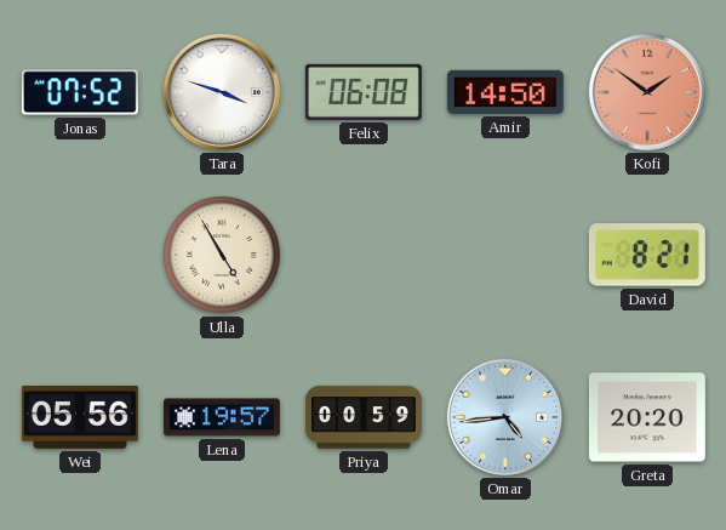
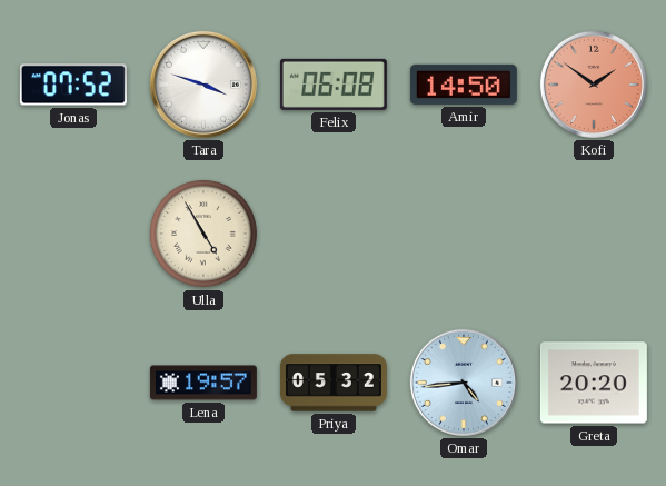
David: 8:21 -> none
Wei: 05:56 -> none
Priya: 00:59 -> 05:32
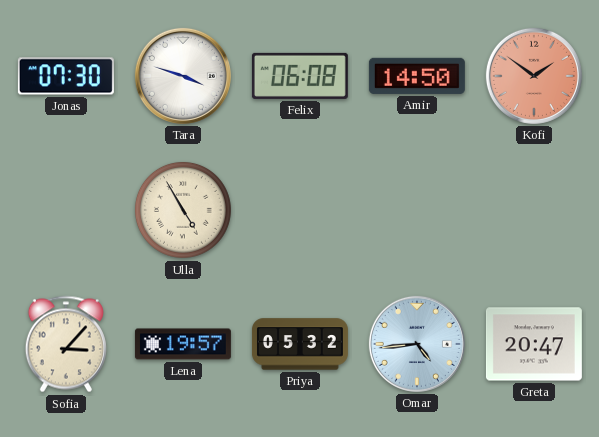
Jonas: 07:52 -> 07:30
Sofia: none -> 3:07
Greta: 20:20 -> 20:47
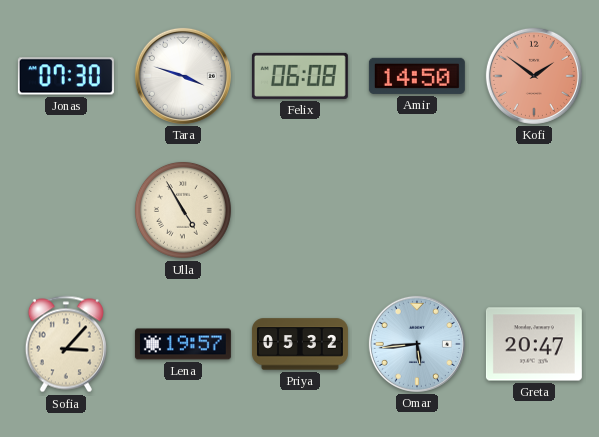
Omar: 4:44 -> 5:44
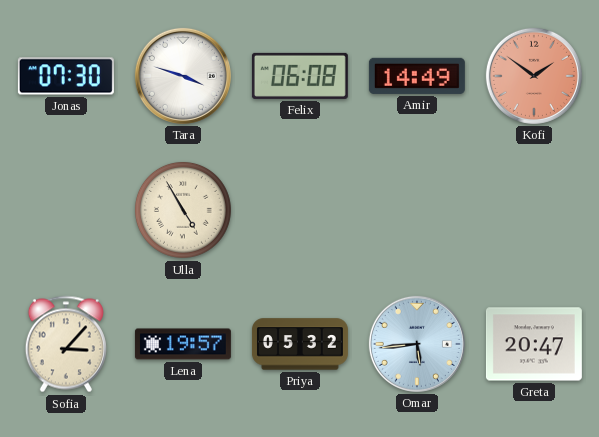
Amir: 14:50 -> 14:49
